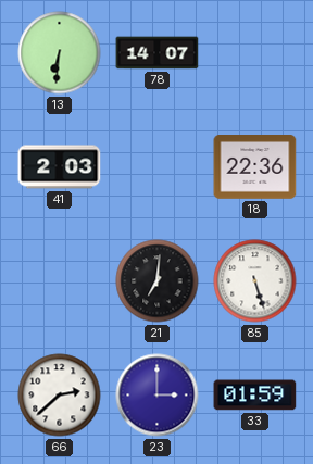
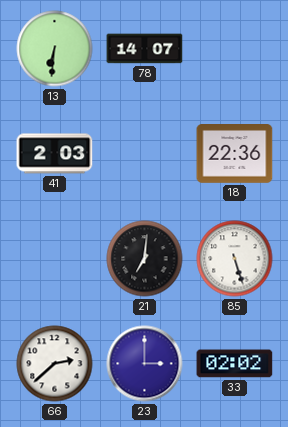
33: 01:59 -> 02:02
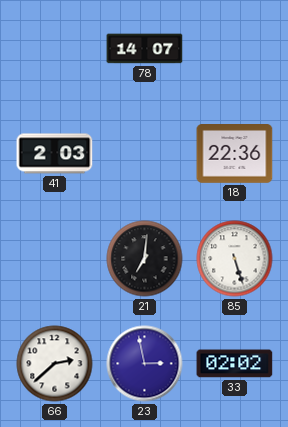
13: 6:31 -> none
23: 3:00 -> 2:58
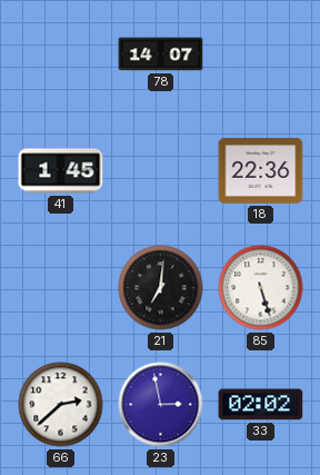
41: 2:03 -> 1:45
